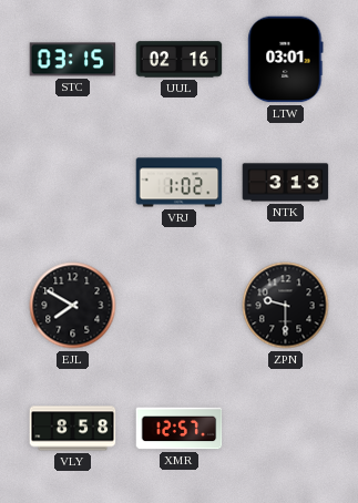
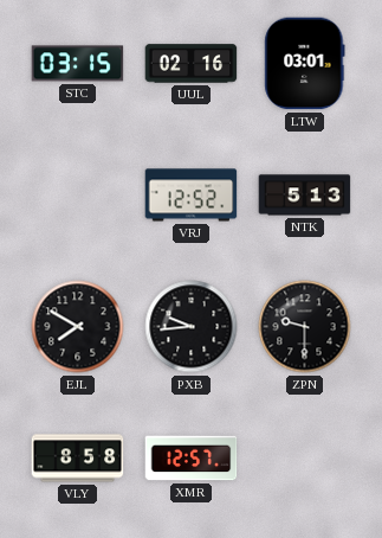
VRJ: 1:02 -> 12:52
NTK: 3:13 -> 5:13
PXB: none -> 9:44
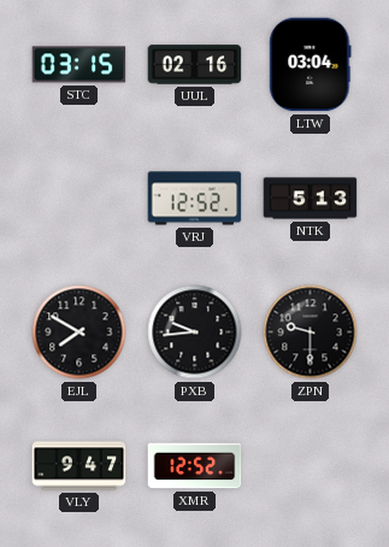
LTW: 03:01 -> 03:04
VLY: 8:58 -> 9:47
XMR: 12:57 -> 12:52
